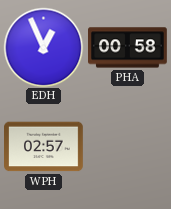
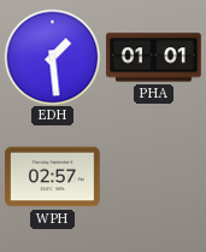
EDH: 12:56 -> 1:29
PHA: 00:58 -> 01:01
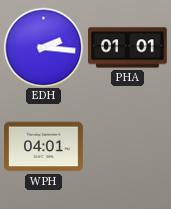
EDH: 1:29 -> 2:16
WPH: 02:57 -> 04:01
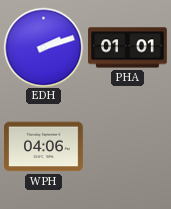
EDH: 2:16 -> 2:12
WPH: 04:01 -> 04:06
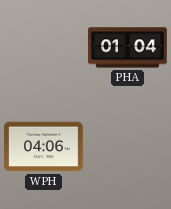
EDH: 2:12 -> none
PHA: 01:01 -> 01:04
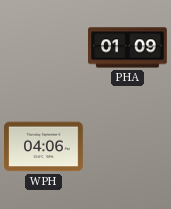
PHA: 01:04 -> 01:09
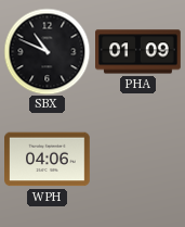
SBX: none -> 10:49
